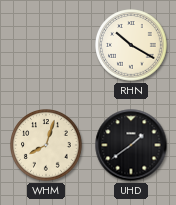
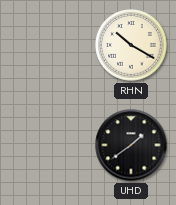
WHM: 8:03 -> none
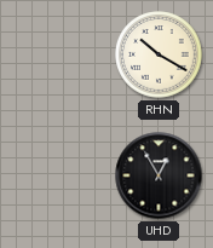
UHD: 1:39 -> 12:55
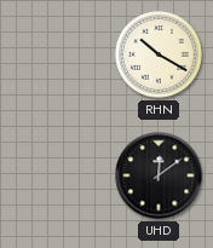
UHD: 12:55 -> 12:09
